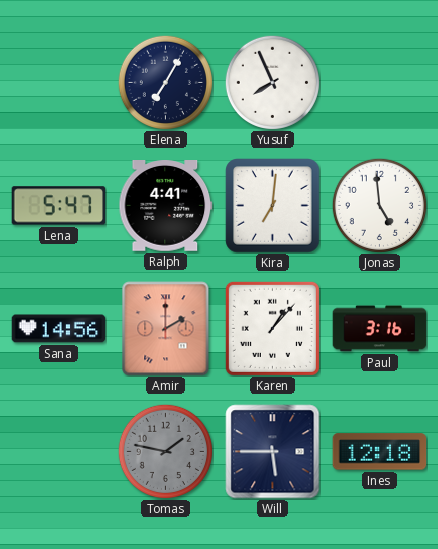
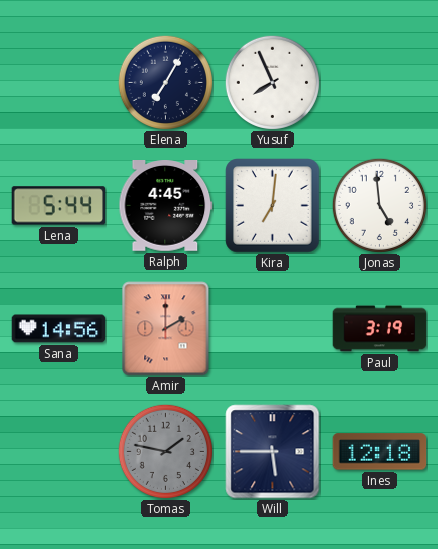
Lena: 5:47 -> 5:44
Ralph: 4:41 -> 4:45
Karen: 1:07 -> none
Paul: 3:16 -> 3:19
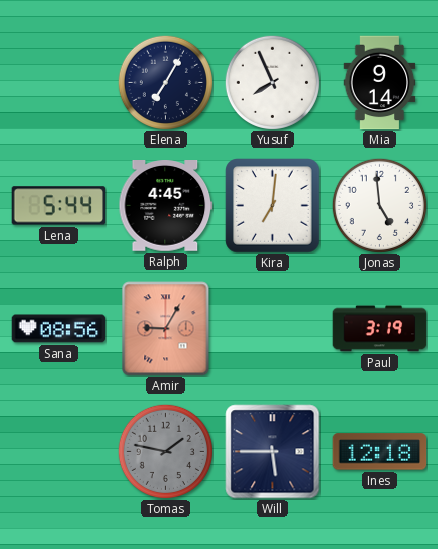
Mia: none -> 9:14
Sana: 14:56 -> 08:56
Amir: 2:00 -> 9:05
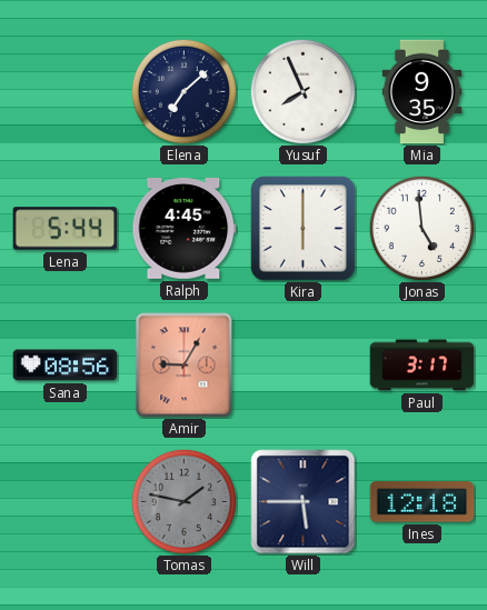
Elena: 7:05 -> 7:08
Mia: 9:14 -> 9:35
Kira: 7:01 -> 6:00
Paul: 3:19 -> 3:17
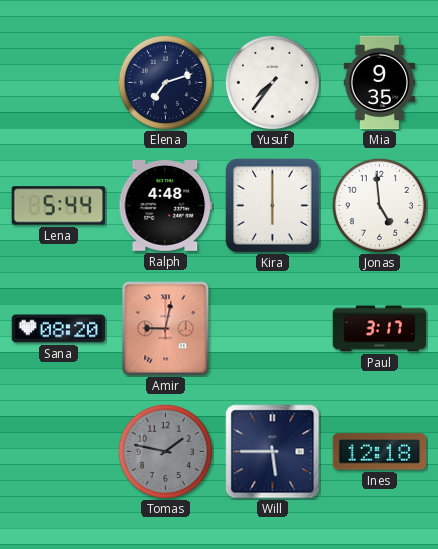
Elena: 7:08 -> 7:12
Yusuf: 7:56 -> 7:36
Ralph: 4:45 -> 4:48
Sana: 08:56 -> 08:20
Amir: 9:05 -> 9:02
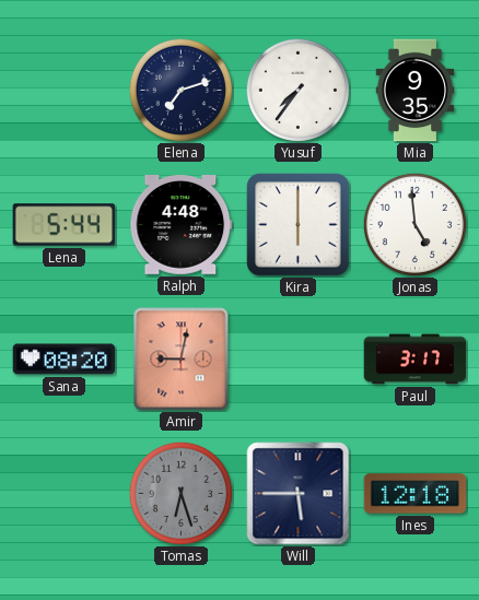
Tomas: 1:47 -> 6:27
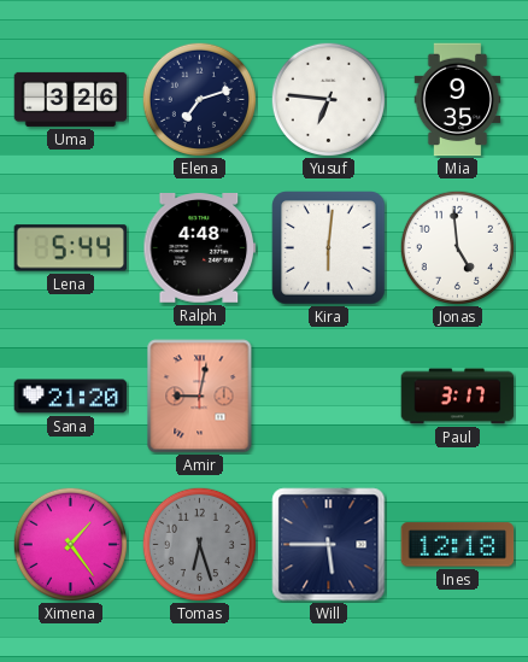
Uma: none -> 3:26
Yusuf: 7:36 -> 6:46
Kira: 6:00 -> 6:01
Sana: 08:20 -> 21:20
Ximena: none -> 1:24
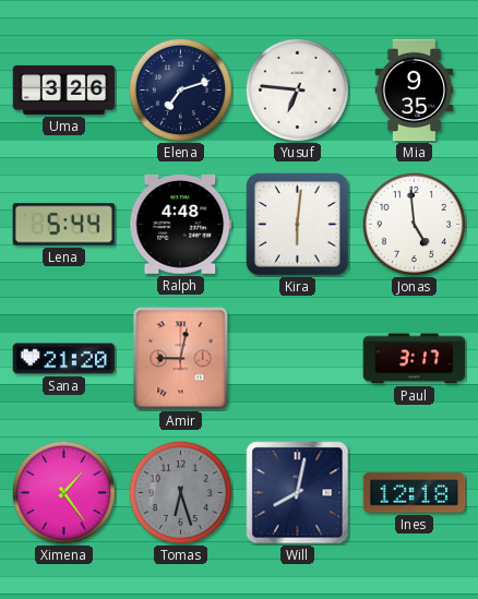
Will: 5:45 -> 8:02
